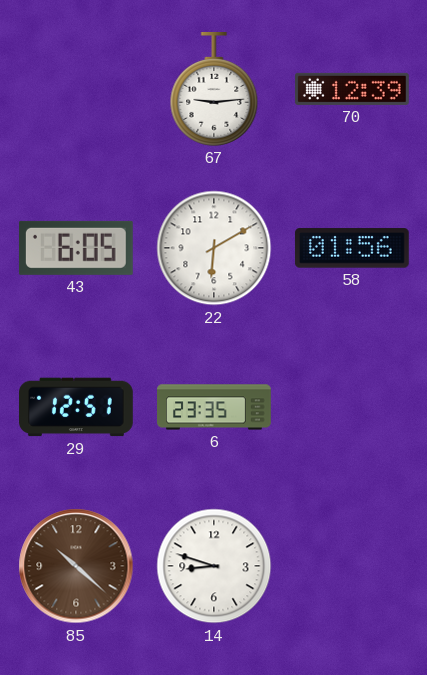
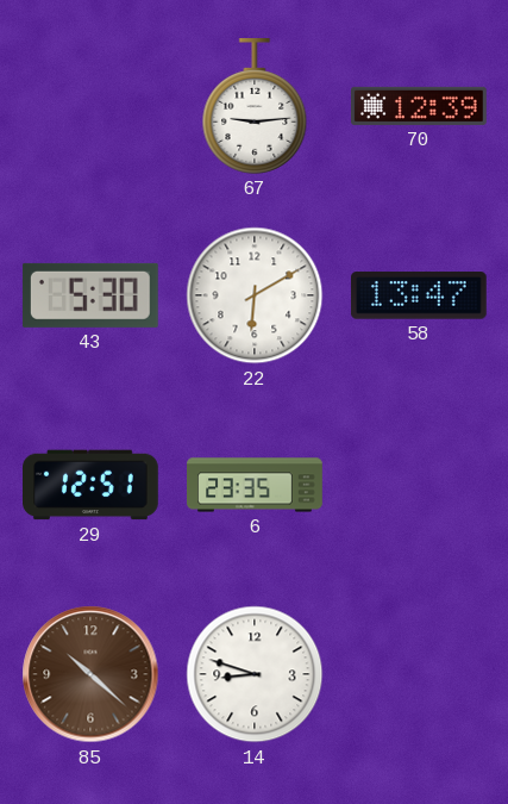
43: 6:05 -> 5:30
58: 01:56 -> 13:47
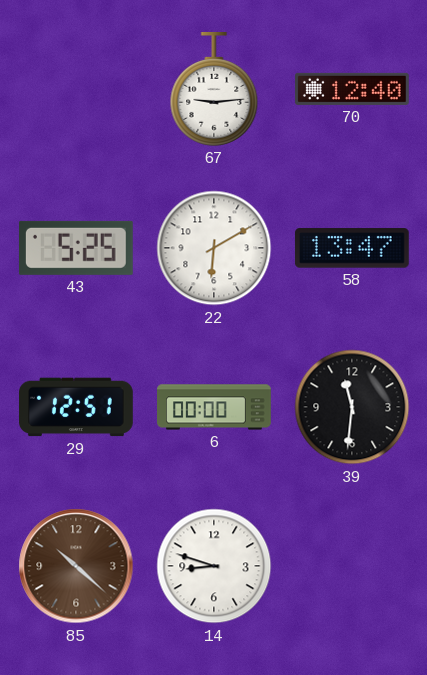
70: 12:39 -> 12:40
43: 5:30 -> 5:25
6: 23:35 -> 00:00
39: none -> 11:31
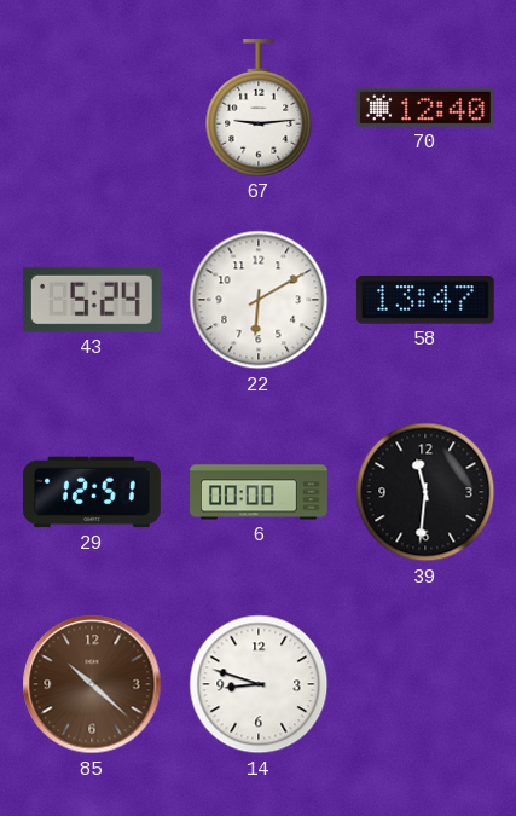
43: 5:25 -> 5:24
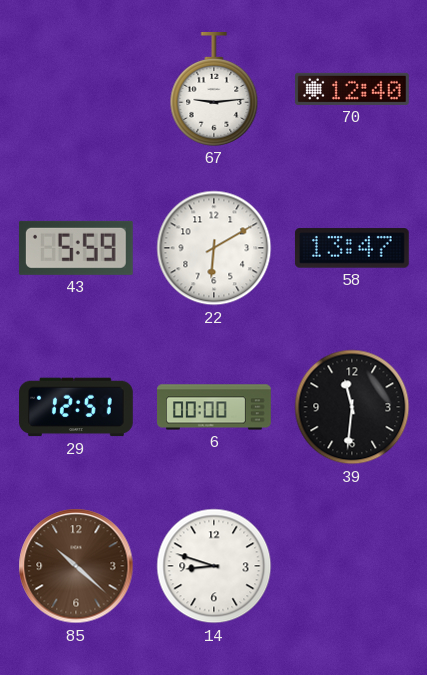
43: 5:24 -> 5:59
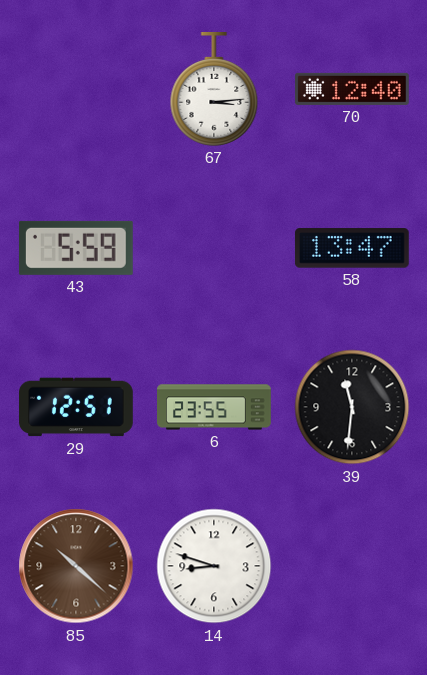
67: 9:14 -> 3:14
22: 6:10 -> none
6: 00:00 -> 23:55
